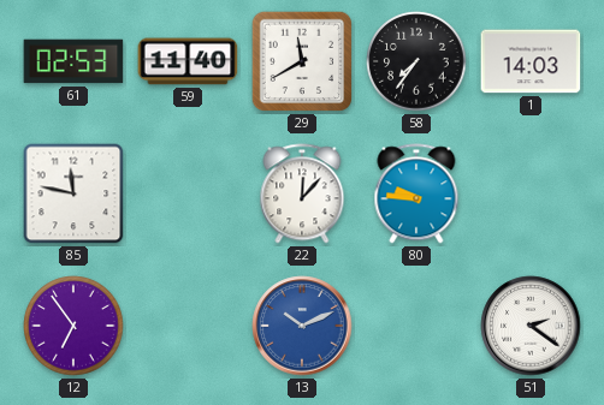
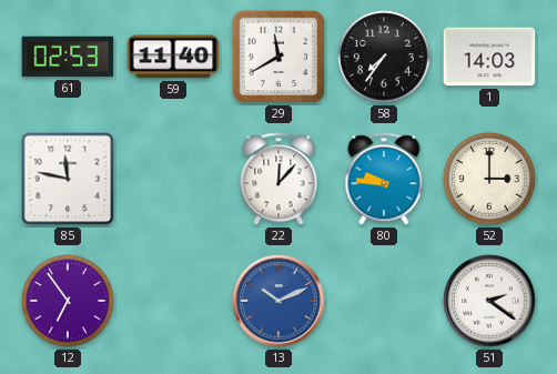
52: none -> 3:00
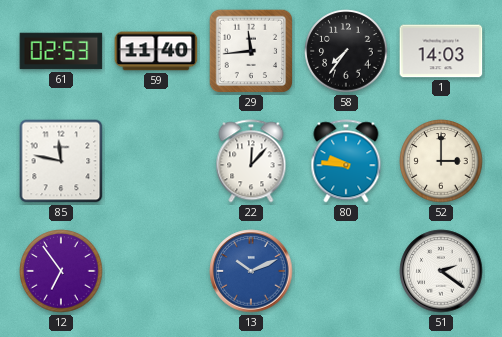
29: 11:40 -> 11:44
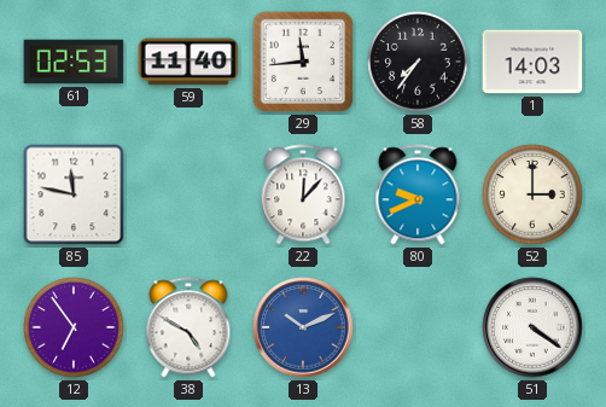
80: 9:46 -> 9:41
38: none -> 4:50
51: 2:21 -> 4:21
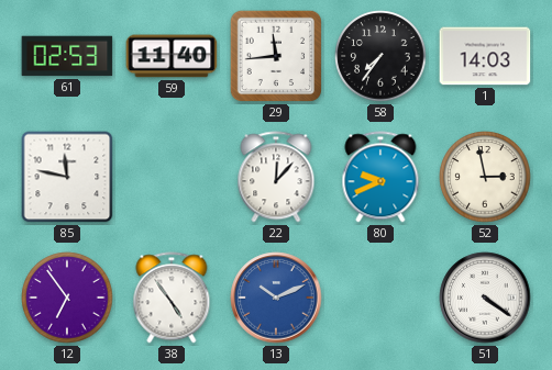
52: 3:00 -> 2:58
38: 4:50 -> 4:54
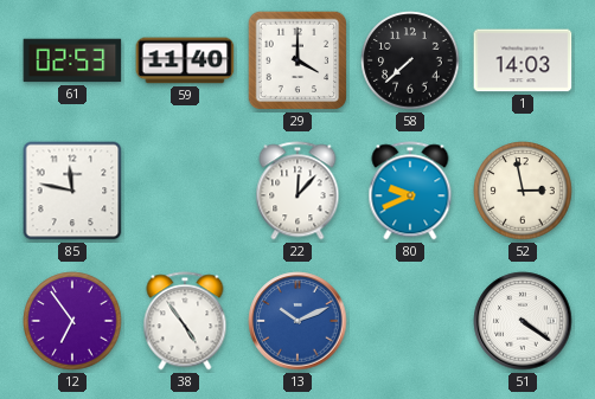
29: 11:44 -> 4:00
58: 7:36 -> 7:38
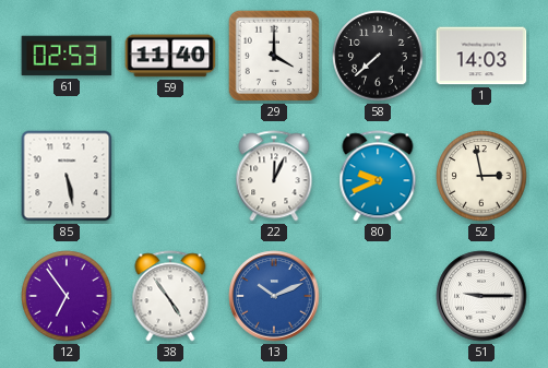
85: 11:47 -> 5:28
22: 12:07 -> 12:04
51: 4:21 -> 9:15
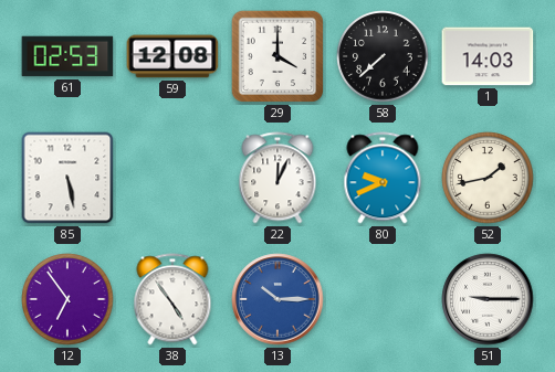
59: 11:40 -> 12:08
52: 2:58 -> 1:43
13: 10:11 -> 10:15
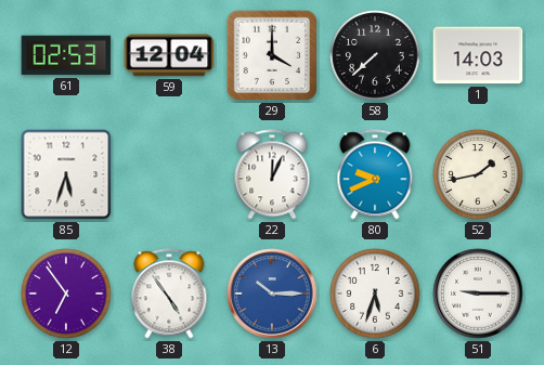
59: 12:08 -> 12:04
85: 5:28 -> 5:33
6: none -> 5:33
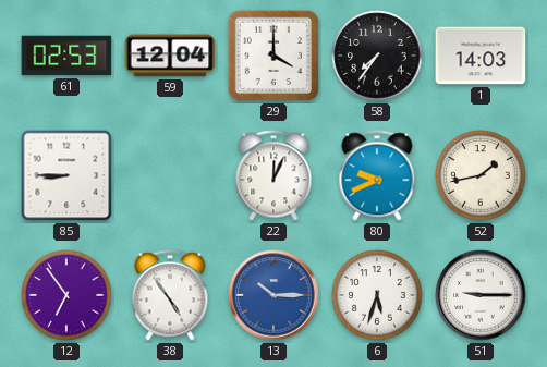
58: 7:38 -> 7:36
85: 5:33 -> 8:45
